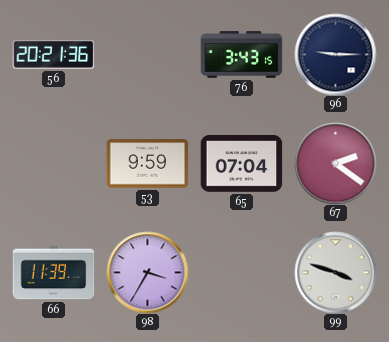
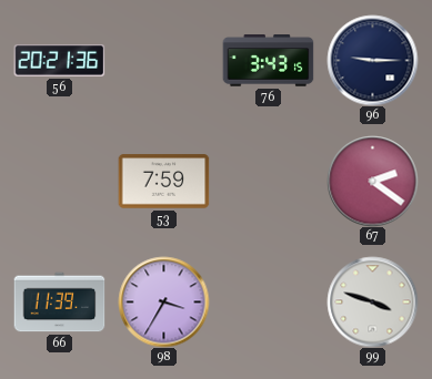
53: 9:59 -> 7:59
65: 07:04 -> none
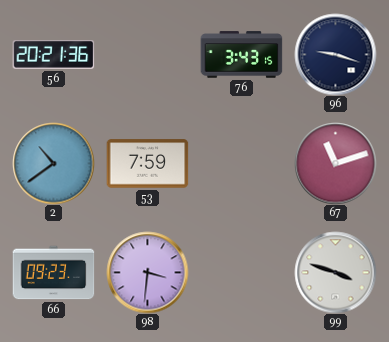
96: 9:15 -> 9:18
2: none -> 10:39
67: 2:21 -> 11:12
66: 11:39 -> 09:23
98: 3:35 -> 3:31
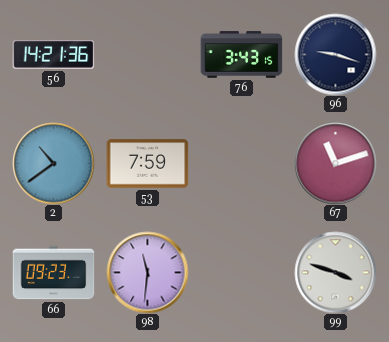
56: 20:21 -> 14:21
98: 3:31 -> 11:31
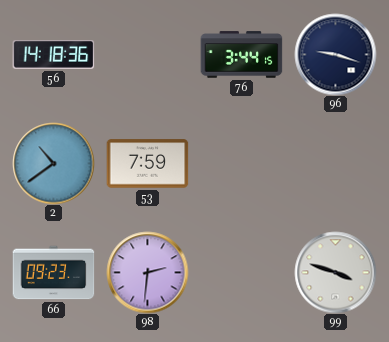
56: 14:21 -> 14:18
76: 3:43 -> 3:44
67: 11:12 -> none
98: 11:31 -> 2:31
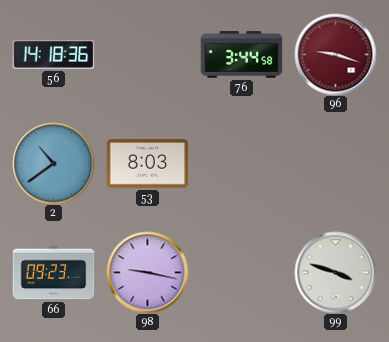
76: 3:44:15 -> 3:44:58
96 dial: navy -> burgundy
53: 7:59 -> 8:03
98: 2:31 -> 9:17
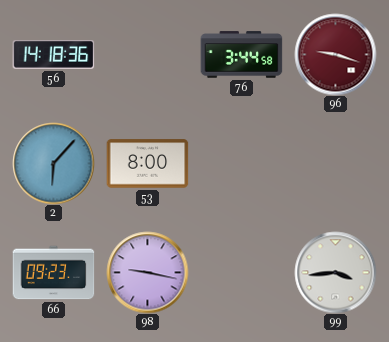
2: 10:39 -> 6:07
53: 8:03 -> 8:00
99: 3:48 -> 3:44
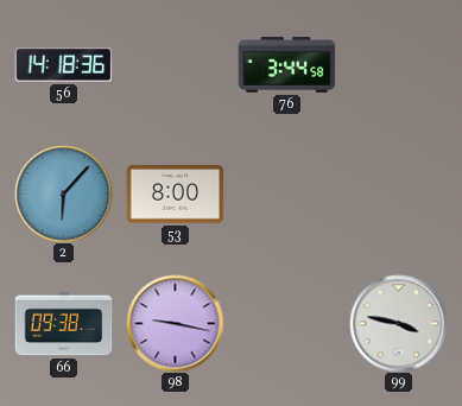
96: 9:18 -> none
66: 09:23 -> 09:38
99: 3:44 -> 3:47
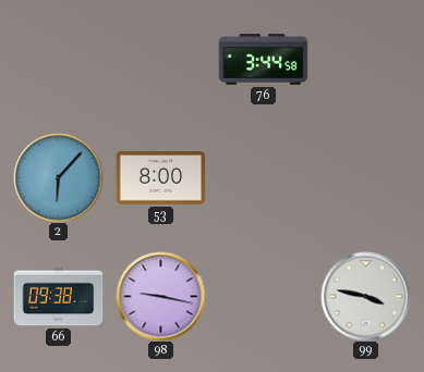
56: 14:18 -> none
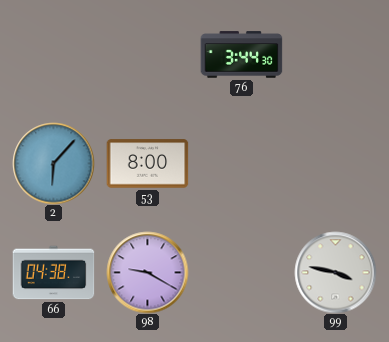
76: 3:44:58 -> 3:44:30
66: 09:38 -> 04:38
98: 9:17 -> 9:20
